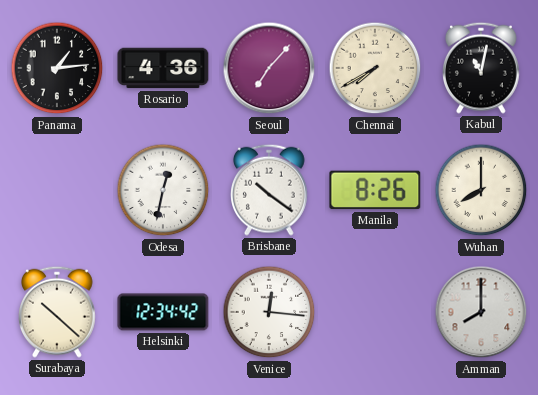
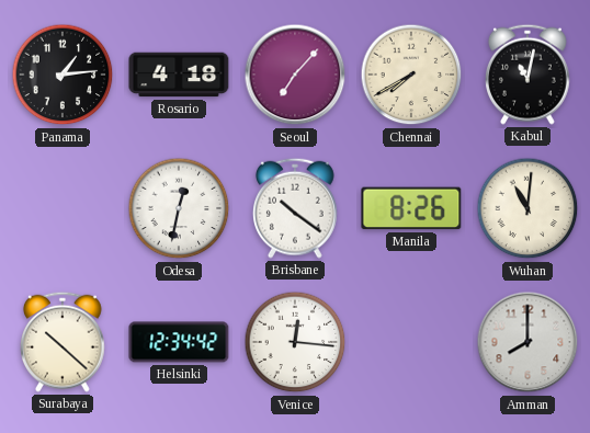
Rosario: 4:36 -> 4:18
Wuhan: 8:00 -> 11:01
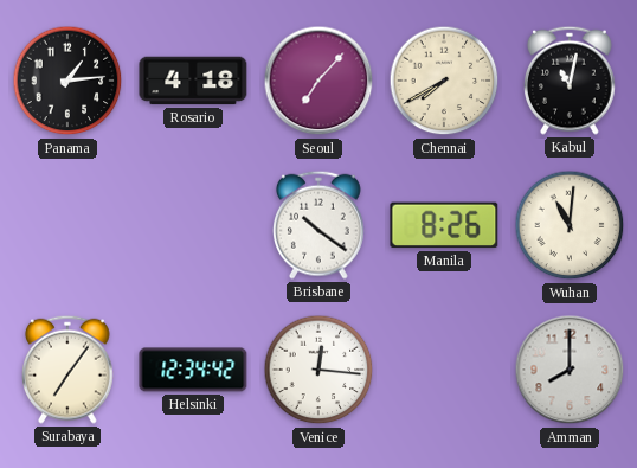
Odesa: 12:32 -> none
Surabaya: 10:22 -> 7:06
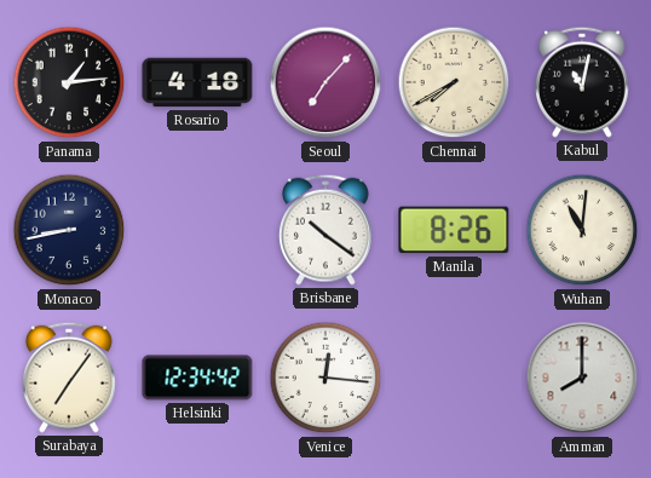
Monaco: none -> 8:43
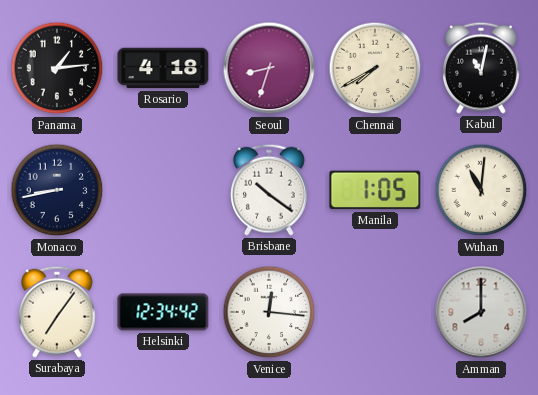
Seoul: 7:07 -> 8:33
Manila: 8:26 -> 1:05
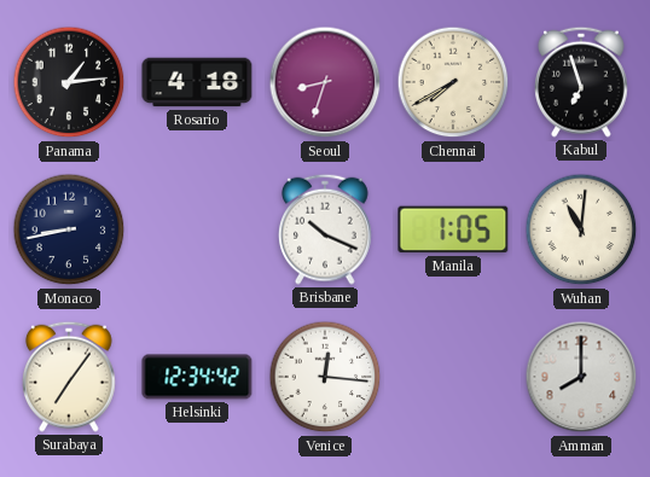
Kabul: 11:02 -> 6:57
Brisbane: 10:21 -> 10:19
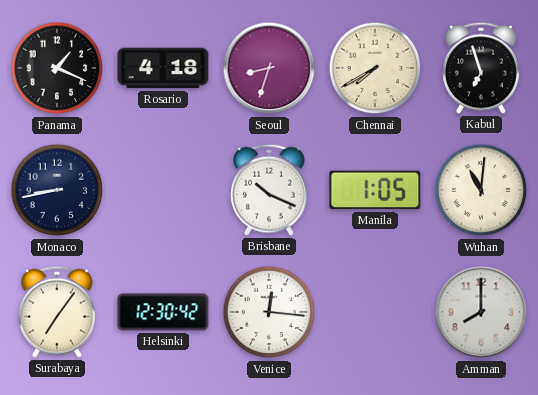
Panama: 1:14 -> 1:19
Helsinki: 12:34 -> 12:30
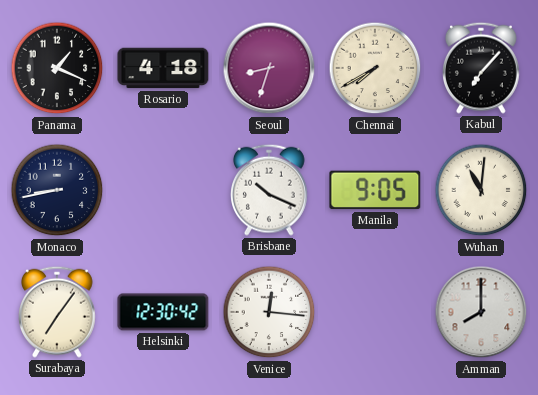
Kabul: 6:57 -> 7:07
Manila: 1:05 -> 9:05
